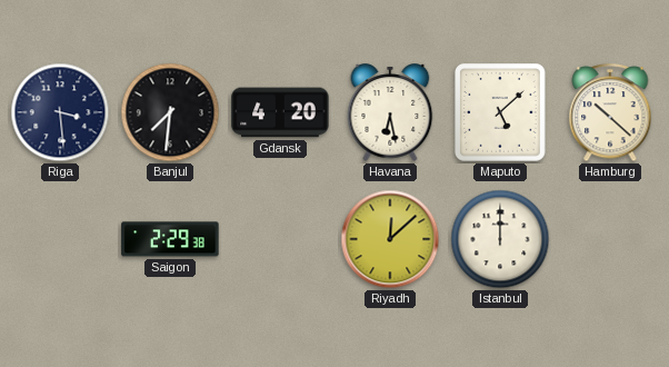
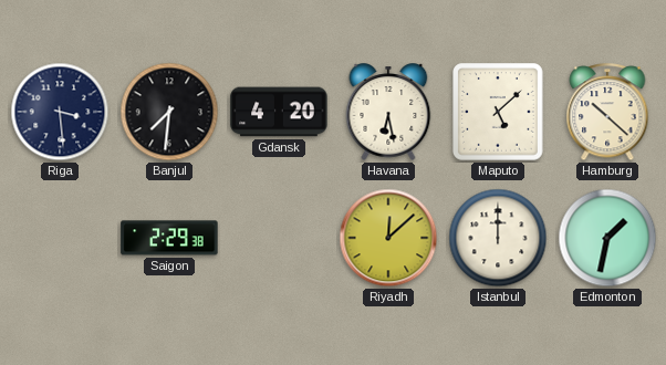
Edmonton: none -> 1:32
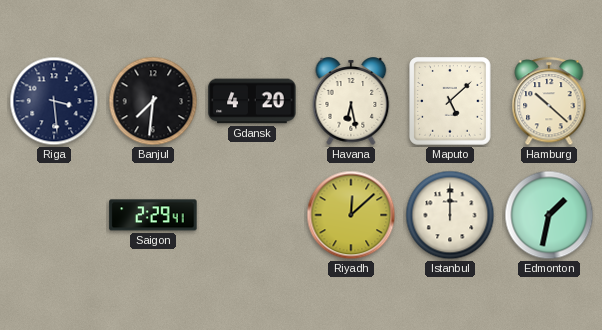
Saigon: 2:29:38 -> 2:29:41
